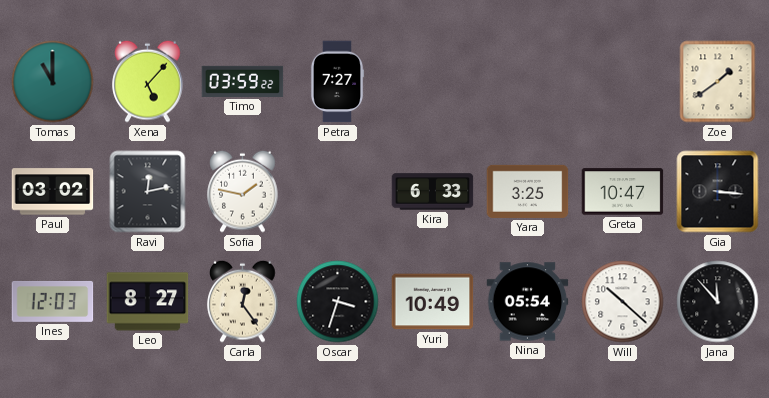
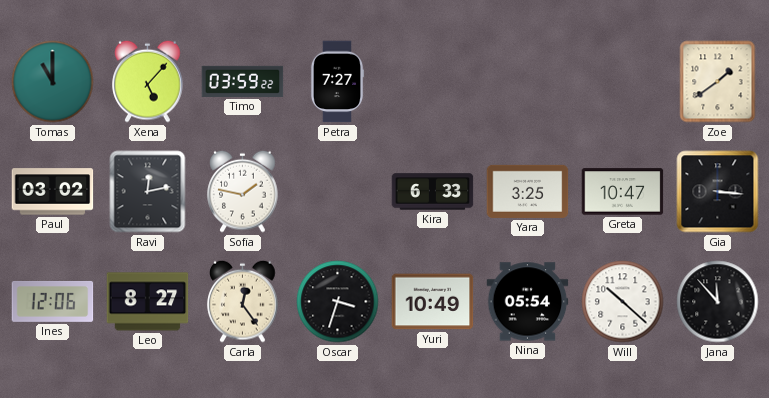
Ines: 12:03 -> 12:06
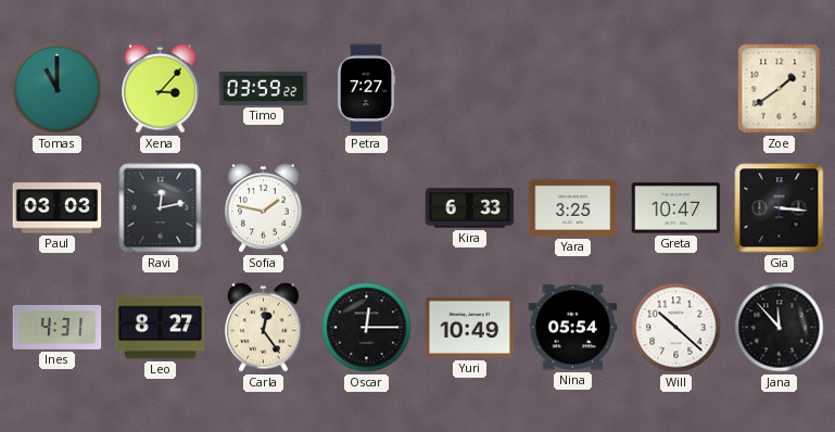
Xena: 5:07 -> 3:07
Paul: 03:02 -> 03:03
Ines: 12:06 -> 4:31
Oscar: 3:33 -> 12:15
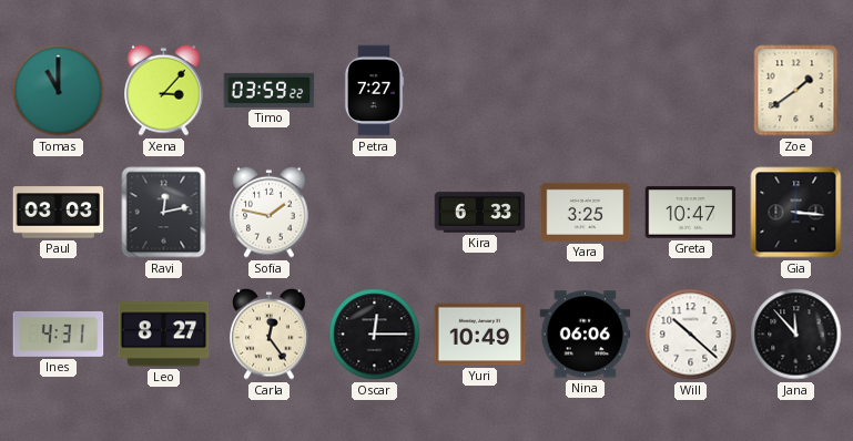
Nina: 05:54 -> 06:06
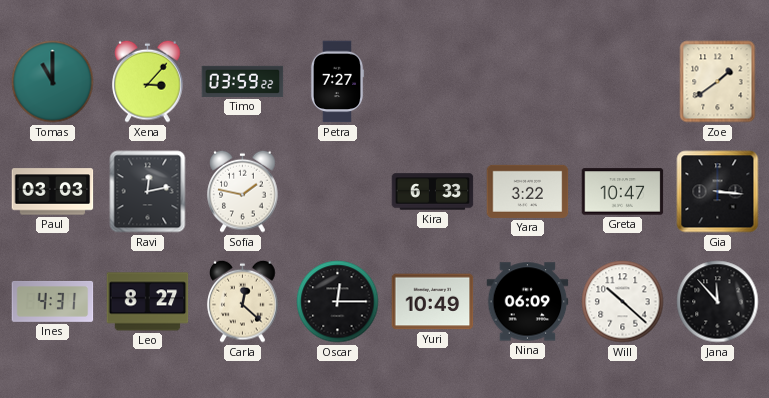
Yara: 3:25 -> 3:22
Carla: 12:24 -> 12:22
Nina: 06:06 -> 06:09
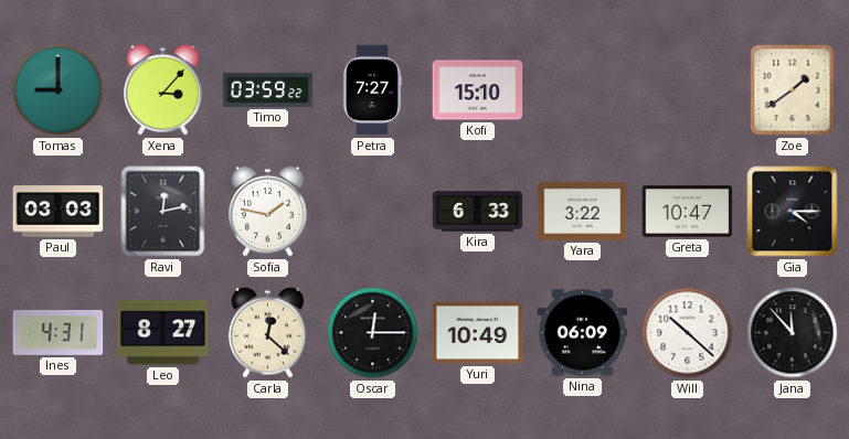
Tomas: 11:00 -> 9:00
Kofi: none -> 15:10
Gia: 3:16 -> 4:15
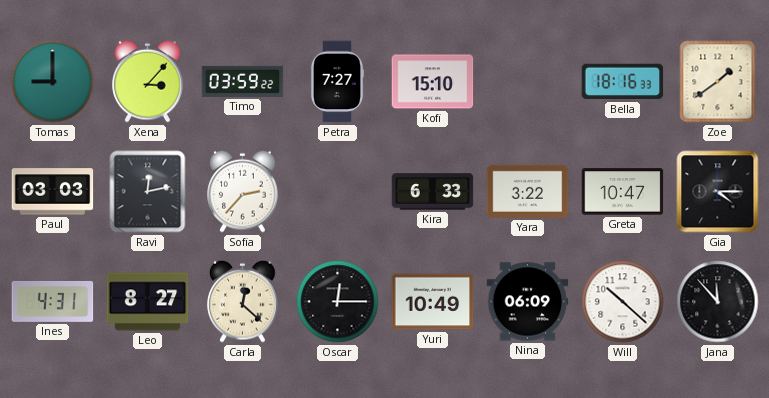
Bella: none -> 18:16
Sofia: 1:47 -> 2:37
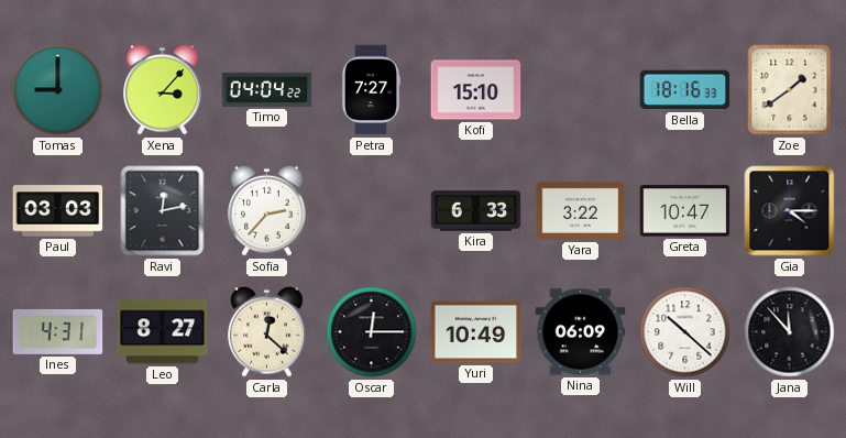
Timo: 03:59 -> 04:04
